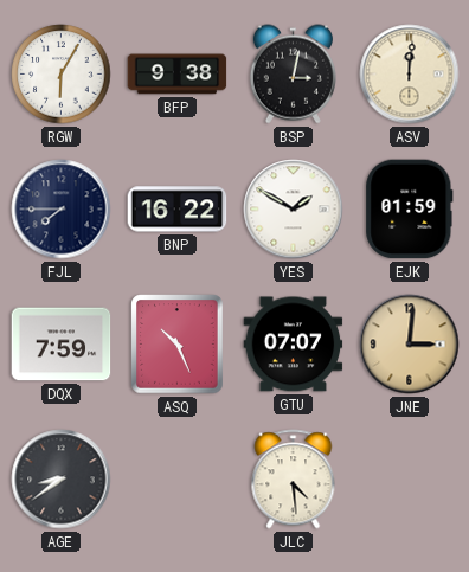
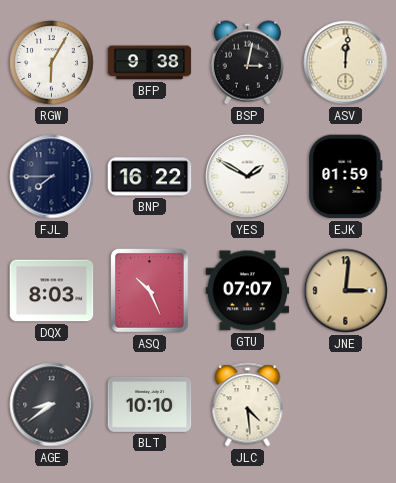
DQX: 7:59 -> 8:03
BLT: none -> 10:10
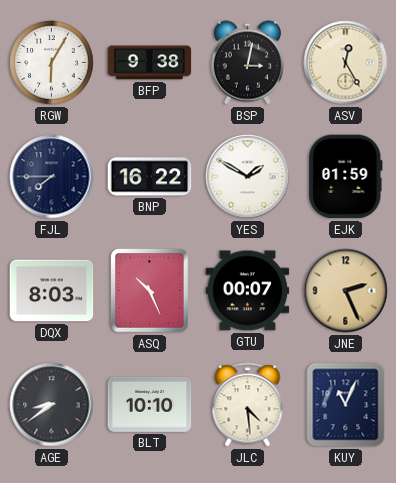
ASV: 12:01 -> 12:25
GTU: 07:07 -> 00:07
JNE: 3:01 -> 2:26
KUY: none -> 11:04
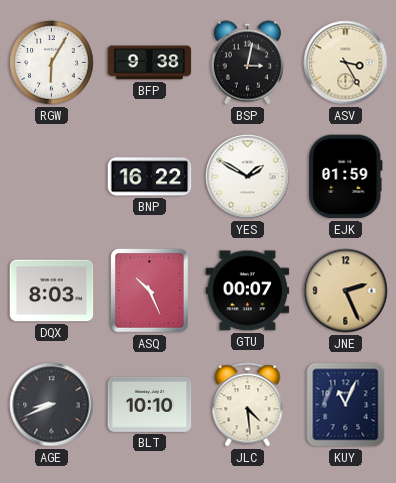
ASV: 12:25 -> 3:25
FJL: 7:45 -> none
AGE: 8:39 -> 8:41
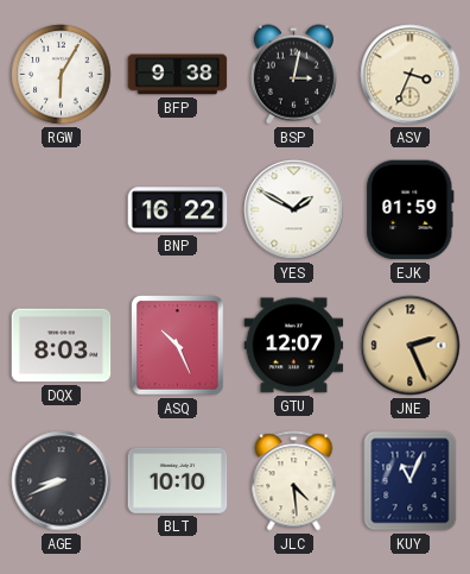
ASV: 3:25 -> 3:34
GTU: 00:07 -> 12:07
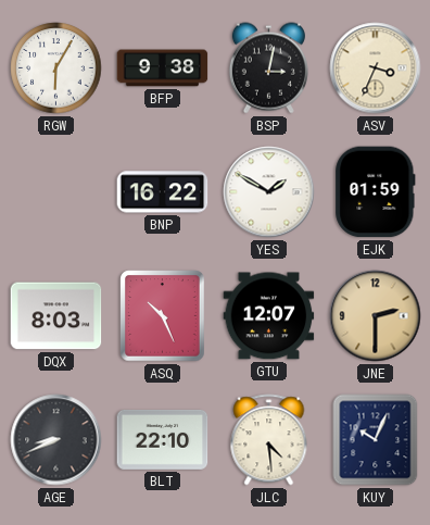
JNE: 2:26 -> 2:30
BLT: 10:10 -> 22:10
KUY: 11:04 -> 10:04
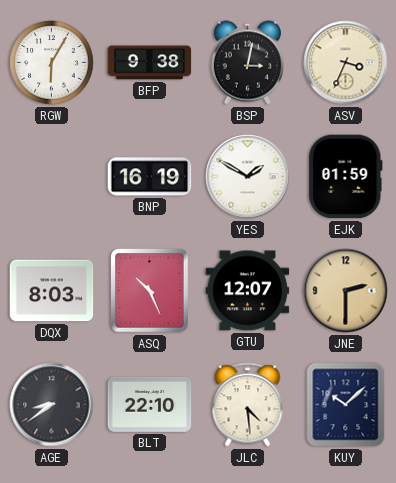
BNP: 16:22 -> 16:19
AGE: 8:41 -> 8:39
KUY: 10:04 -> 10:08
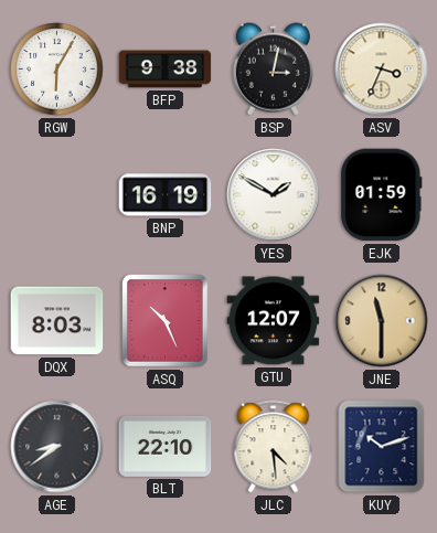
JNE: 2:30 -> 11:30
KUY: 10:08 -> 10:12
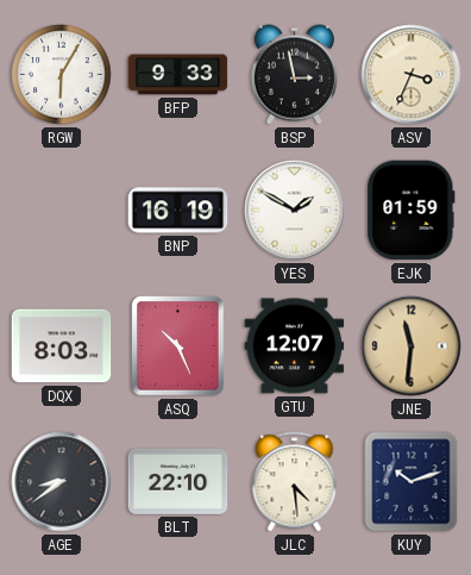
BFP: 9:38 -> 9:33
BSP: 3:02 -> 2:58
JNE: 11:30 -> 11:31
